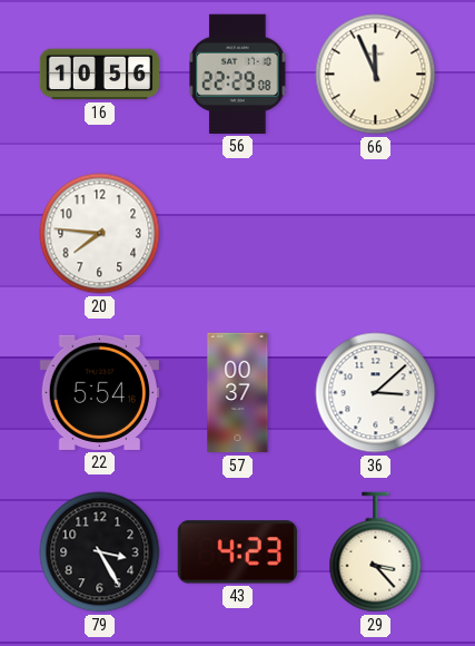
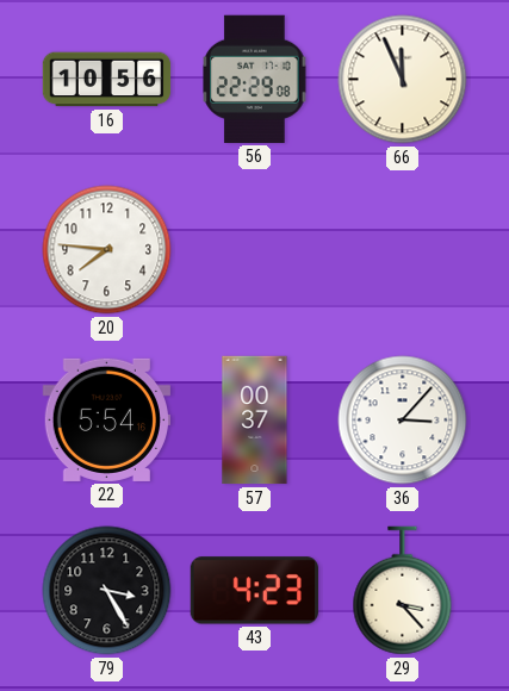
36: 3:08 -> 3:07
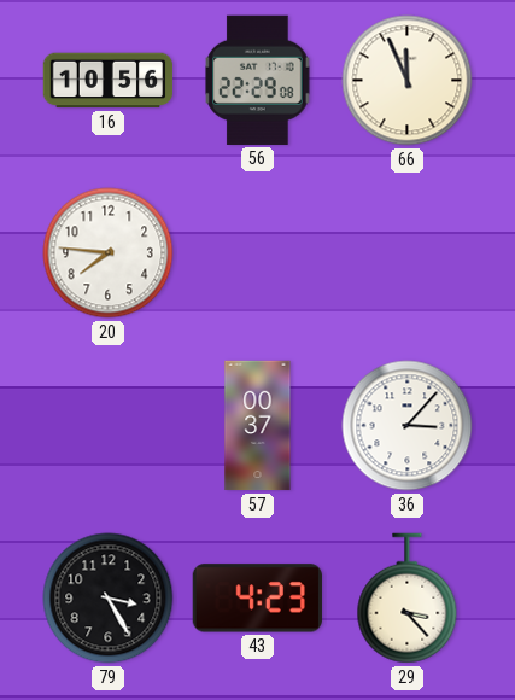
22: 5:54 -> none
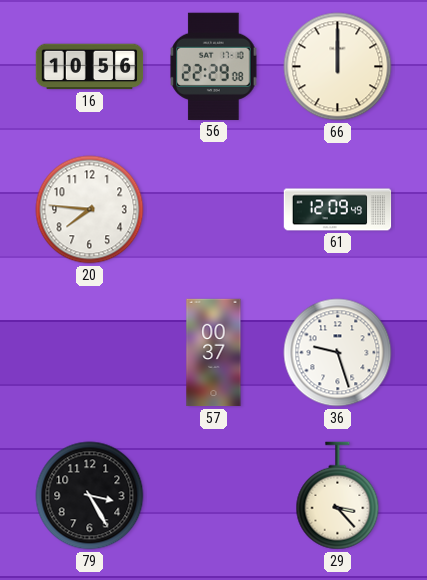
66: 11:56 -> 12:00
61: none -> 12:09
36: 3:07 -> 9:27
43: 4:23 -> none
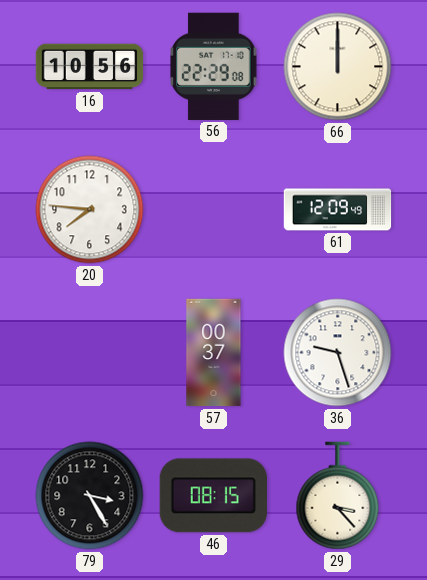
46: none -> 08:15
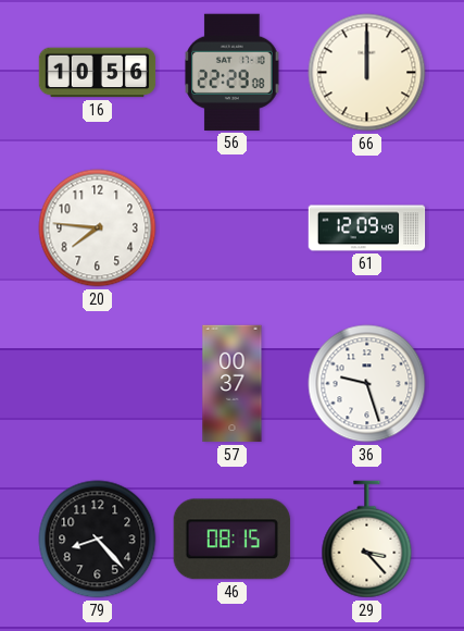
79: 3:25 -> 8:23
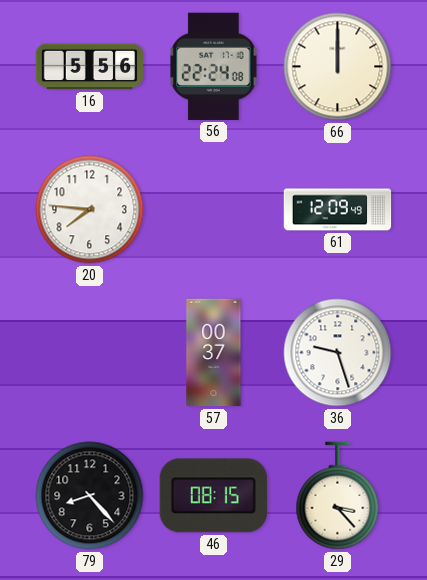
16: 10:56 -> 5:56
56: 22:29 -> 22:24
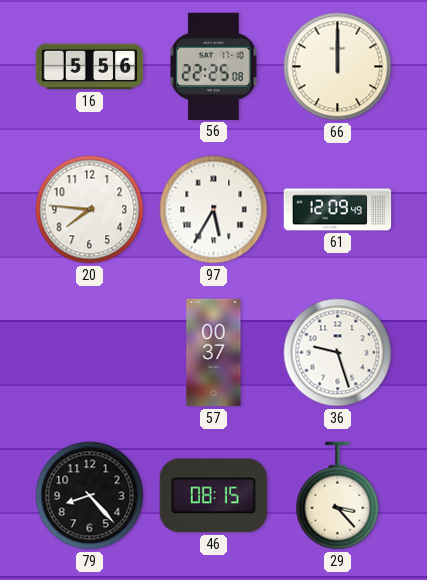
56: 22:24 -> 22:25
97: none -> 5:35
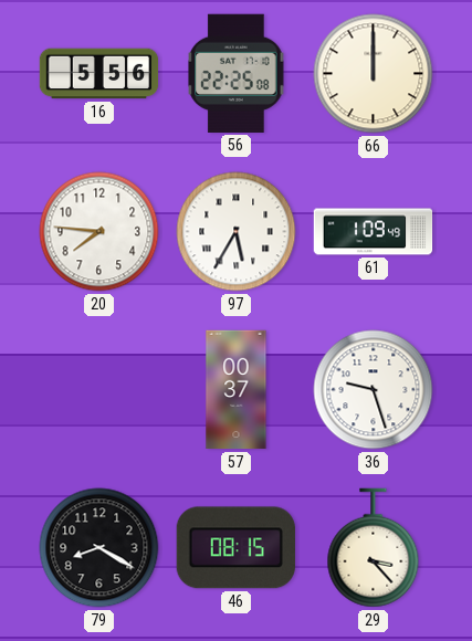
61: 12:09 -> 1:09
79: 8:23 -> 8:20
